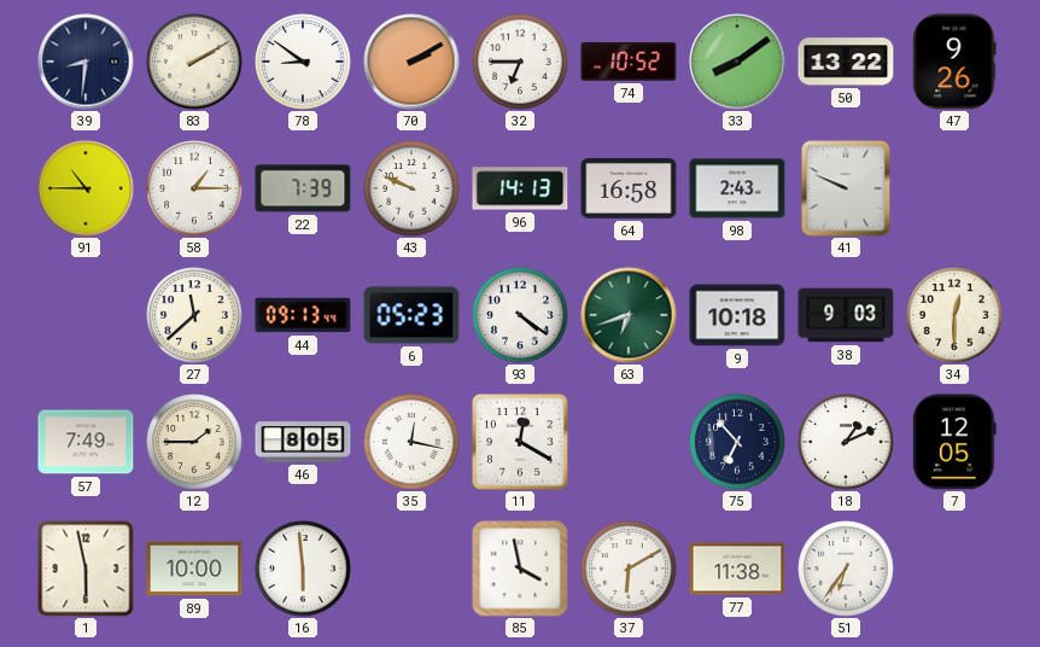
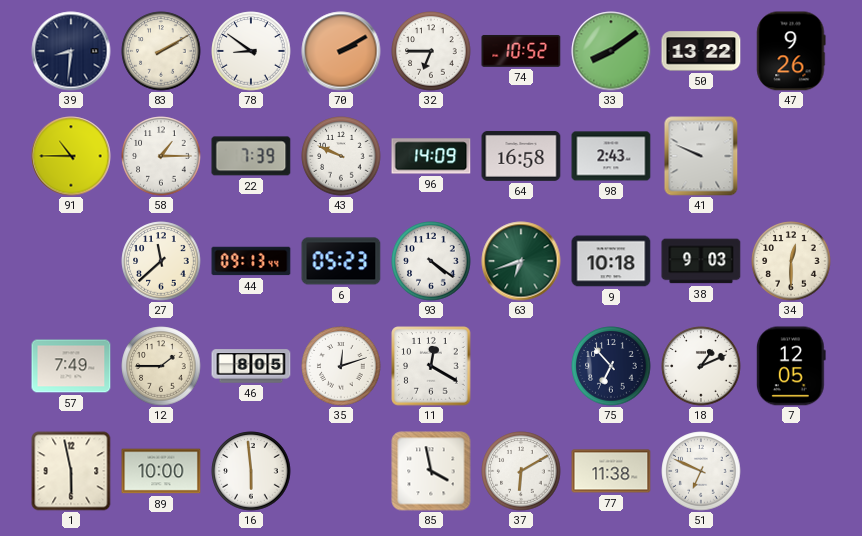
96: 14:13 -> 14:09
35: 12:17 -> 12:12
51: 6:36 -> 6:49
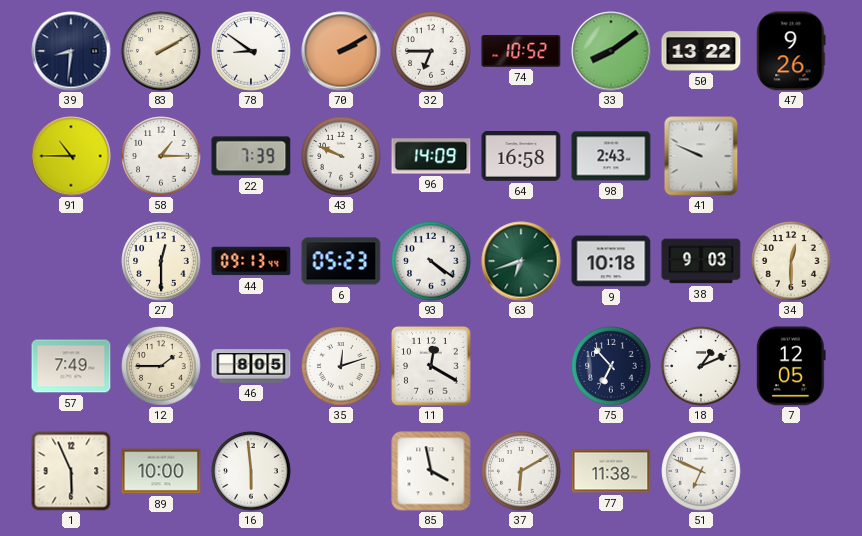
27: 11:38 -> 12:30
1: 5:58 -> 5:56
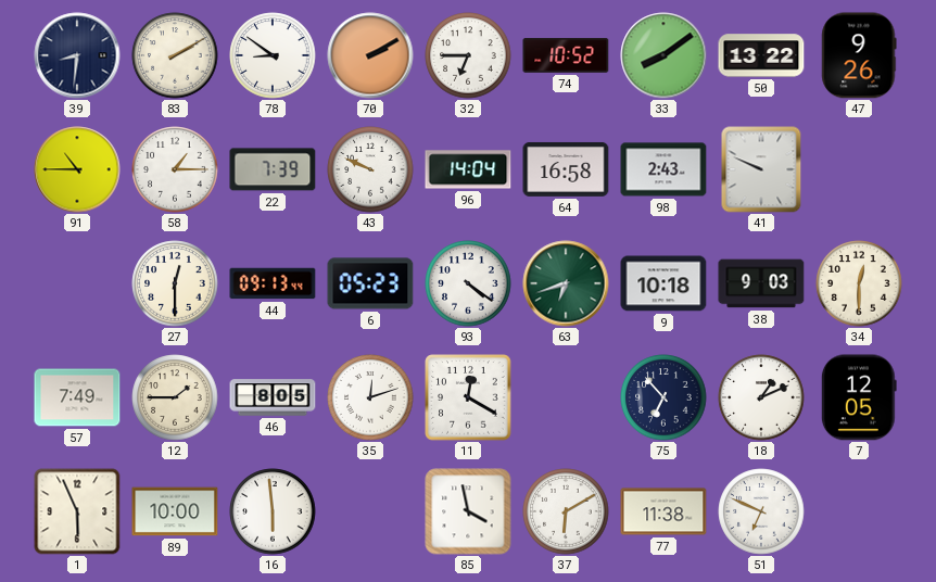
96: 14:09 -> 14:04
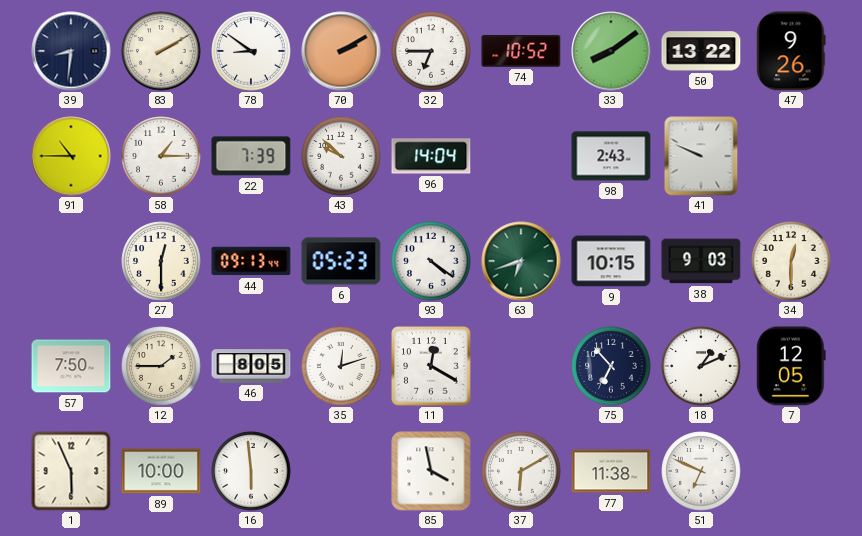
43: 9:49 -> 9:52
64: 16:58 -> none
9: 10:18 -> 10:15
57: 7:49 -> 7:50
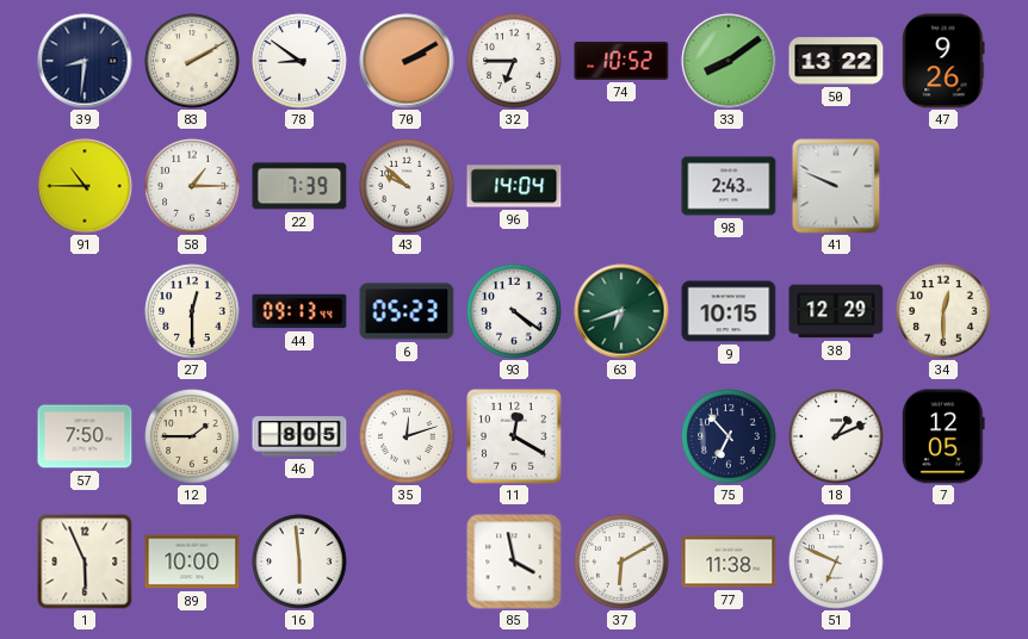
38: 9:03 -> 12:29
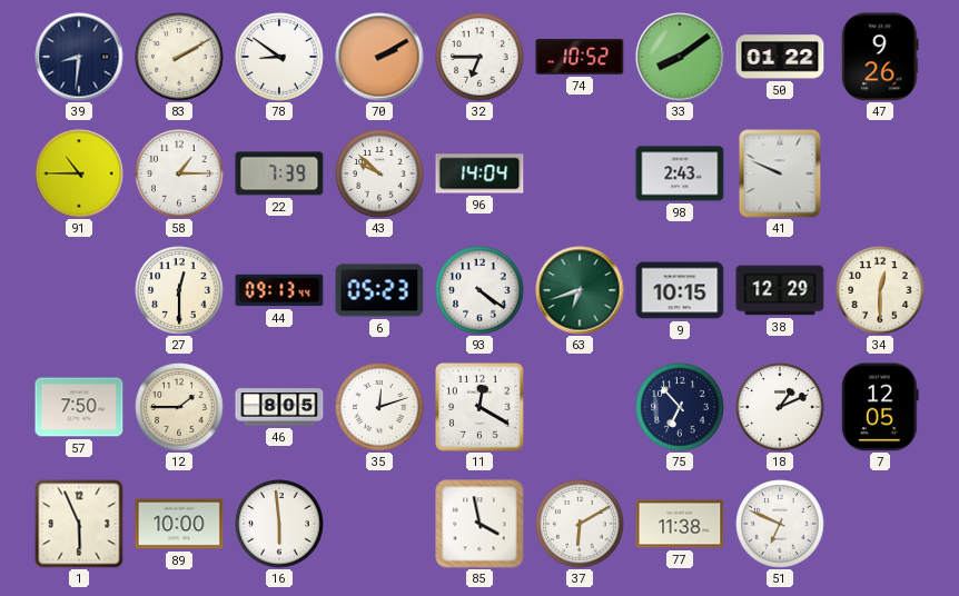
50: 13:22 -> 01:22
